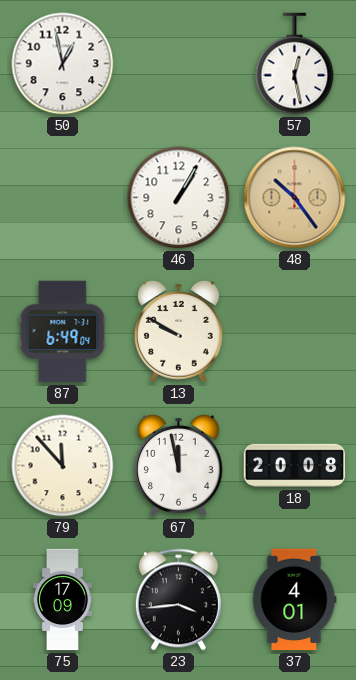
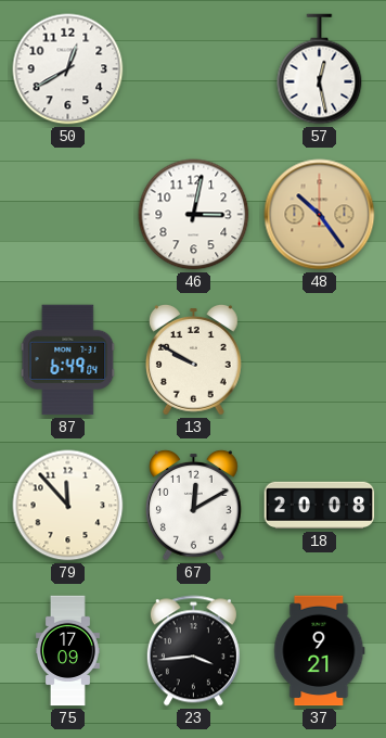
50: 12:58 -> 12:40
46: 1:05 -> 3:02
67: 11:58 -> 12:10
37: 4:01 -> 9:21
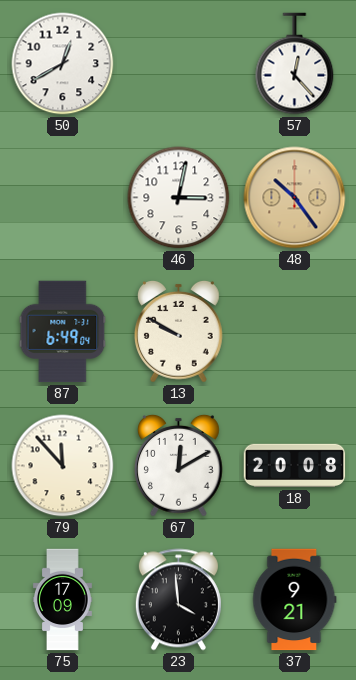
57: 12:28 -> 12:23
23: 3:44 -> 3:59
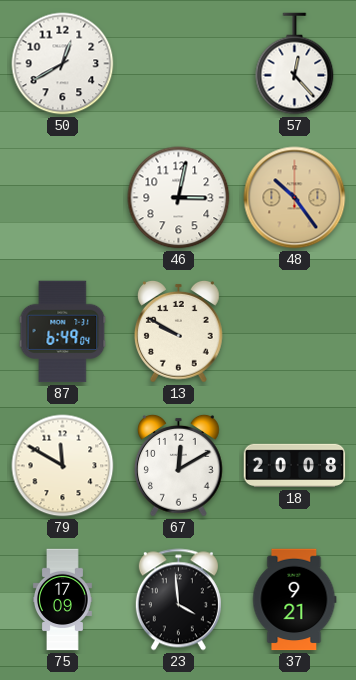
79: 11:53 -> 11:50
